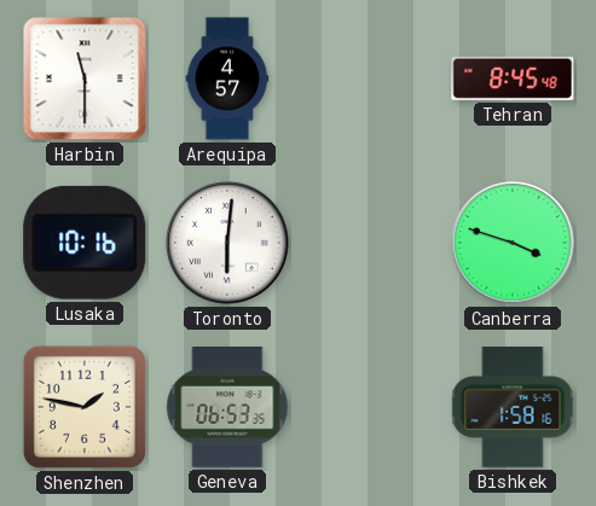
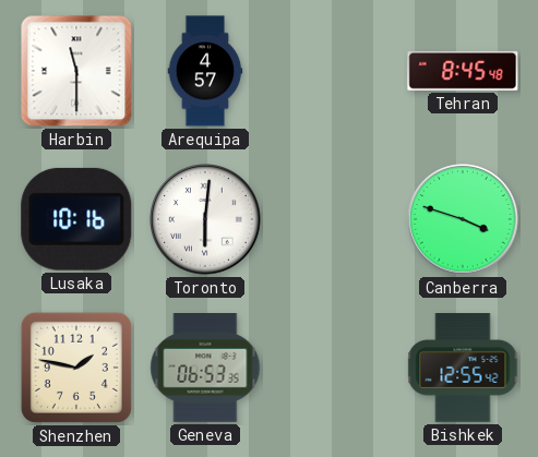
Bishkek: 1:58 -> 12:55
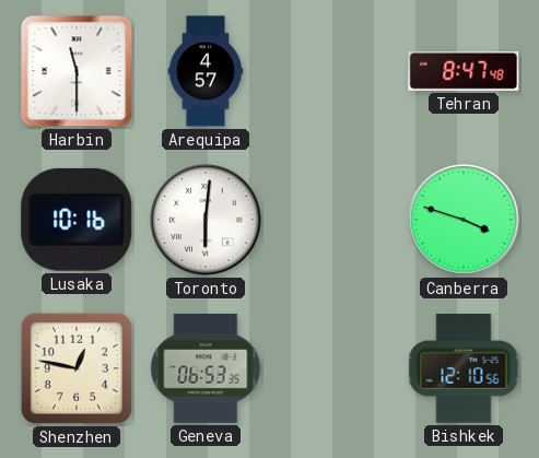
Tehran: 8:45 -> 8:47
Shenzhen: 1:47 -> 12:47
Bishkek: 12:55 -> 12:10
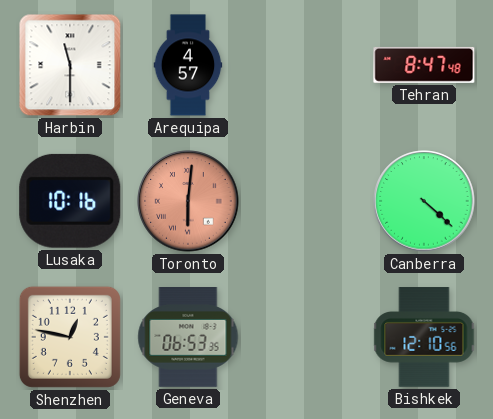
Toronto dial: white -> salmon
Canberra: 3:48 -> 4:22
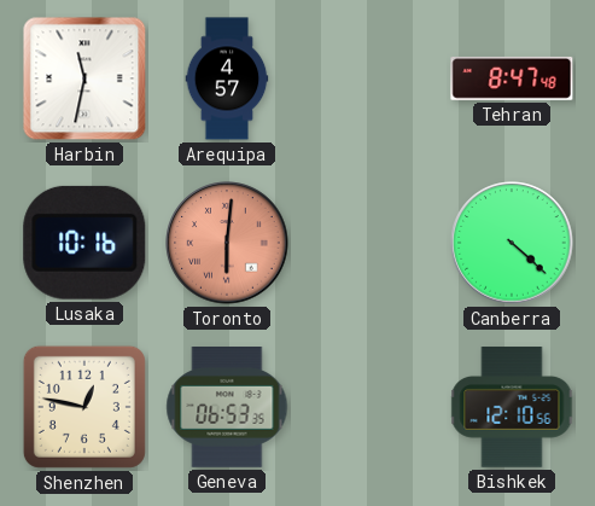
Harbin: 11:30 -> 11:32
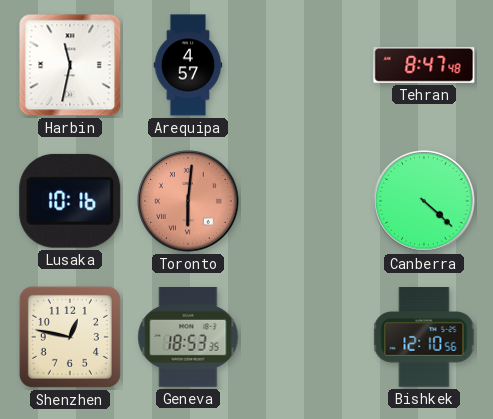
Geneva: 06:53 -> 18:53
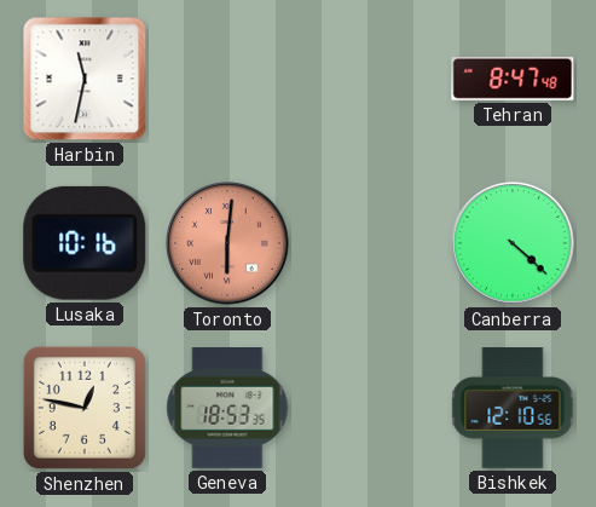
Arequipa: 4:57 -> none
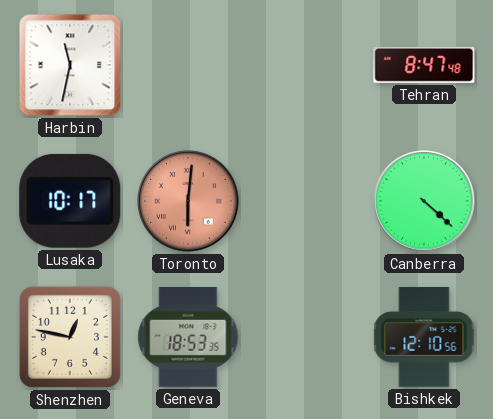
Lusaka: 10:16 -> 10:17
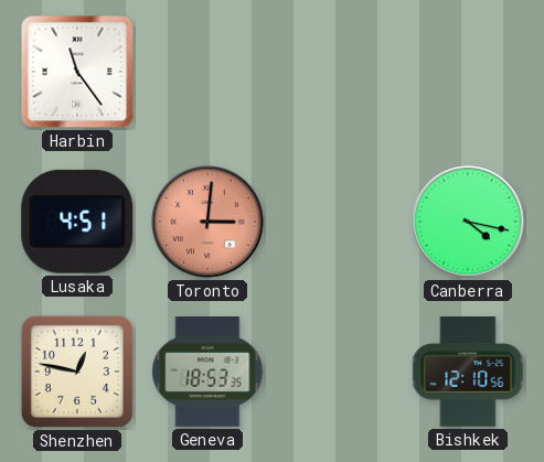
Harbin: 11:32 -> 11:24
Tehran: 8:47 -> none
Lusaka: 10:17 -> 4:51
Toronto: 6:01 -> 3:01
Canberra: 4:22 -> 4:17
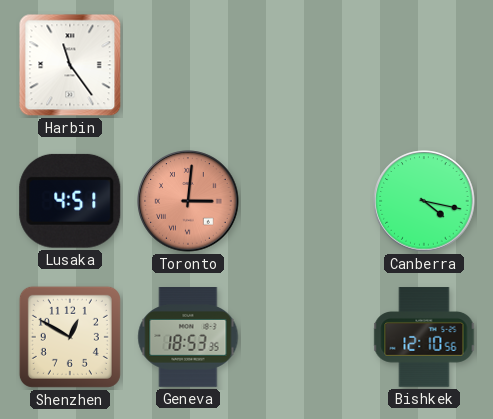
Shenzhen: 12:47 -> 12:50
